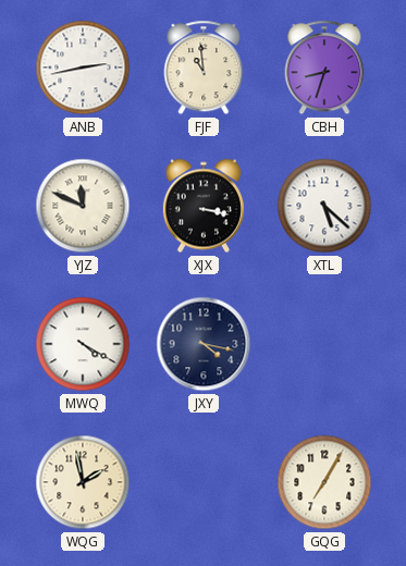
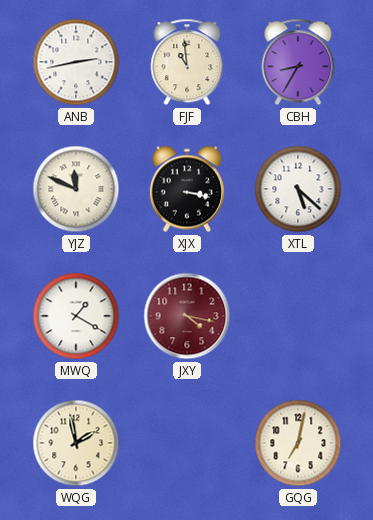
CBH: 8:33 -> 8:35
MWQ: 4:20 -> 1:20
JXY dial: navy -> burgundy
GQG: 7:05 -> 7:02
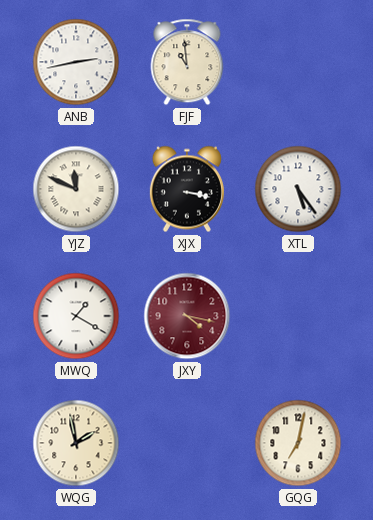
CBH: 8:35 -> none
XTL: 5:22 -> 5:24
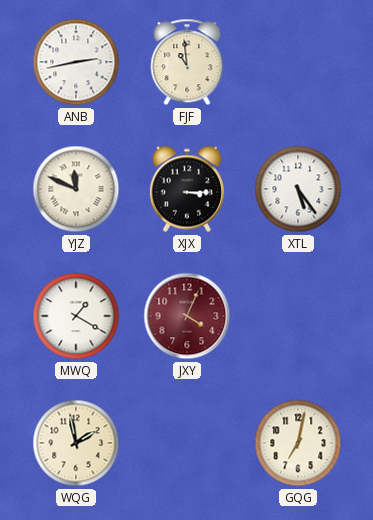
XJX: 3:17 -> 3:15
JXY: 4:17 -> 4:04
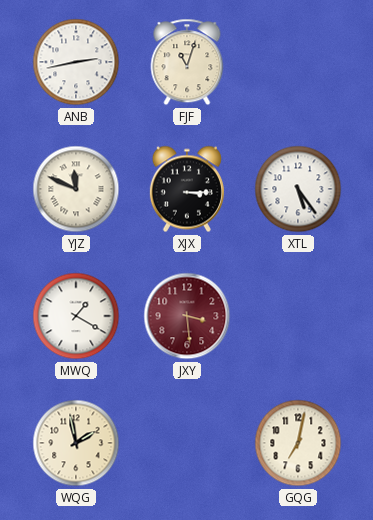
FJF: 10:59 -> 11:03
JXY: 4:04 -> 3:29
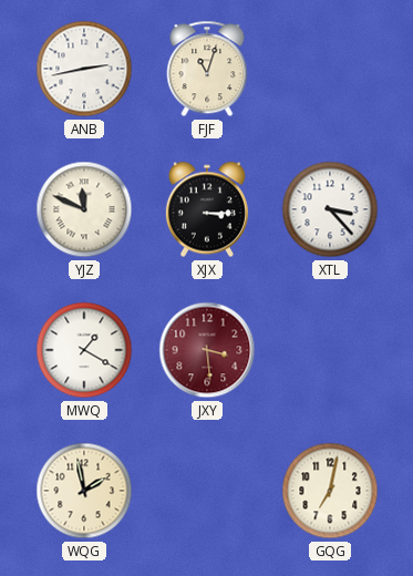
XTL: 5:24 -> 3:23
